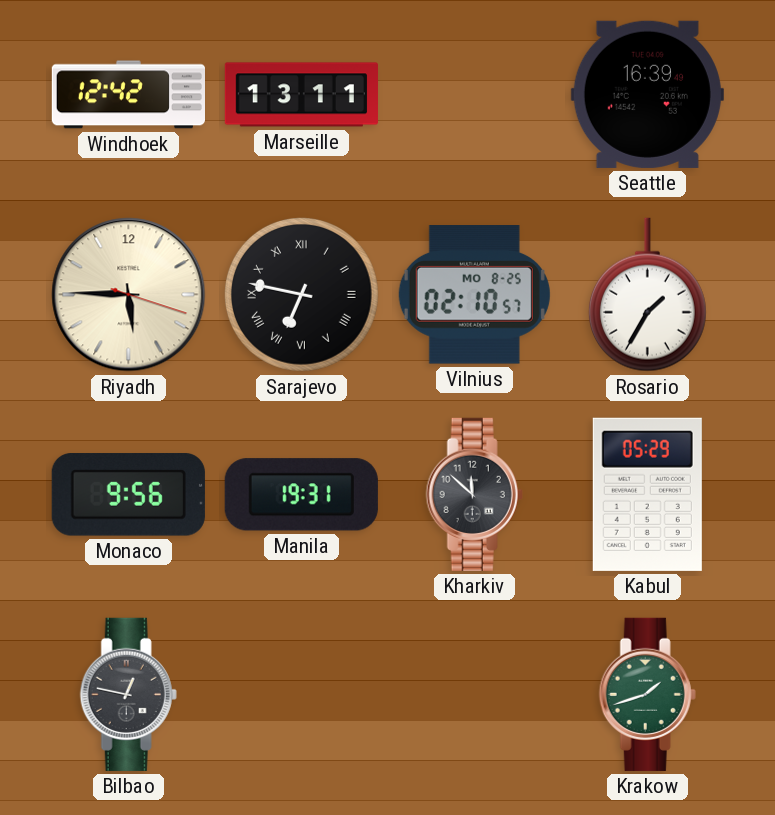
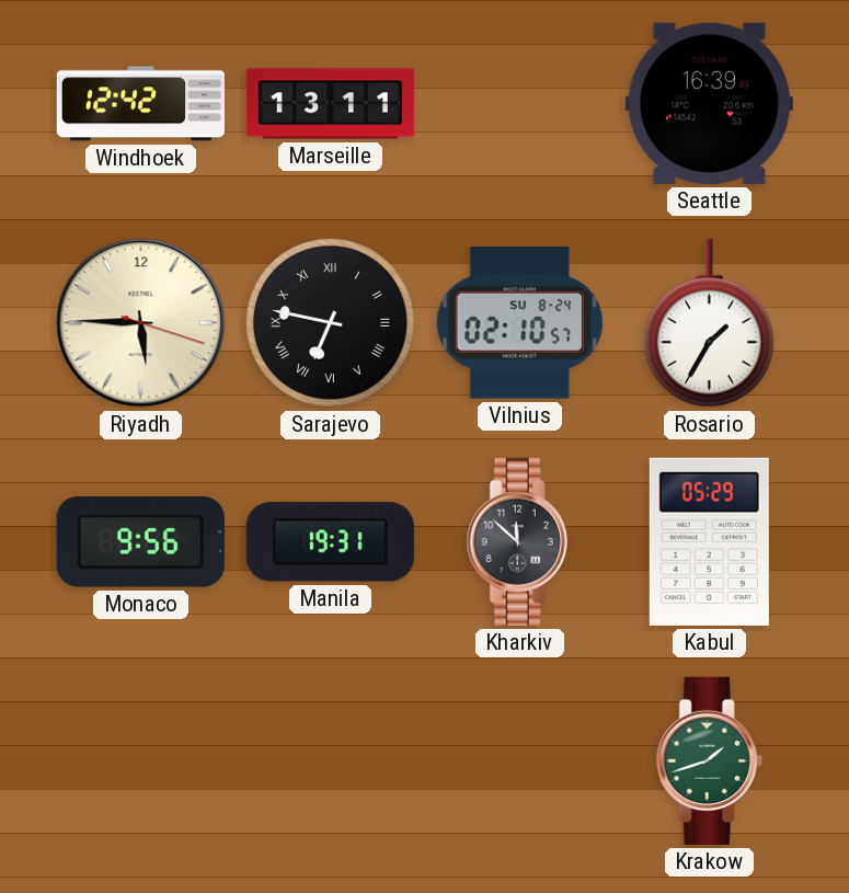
Vilnius date: MO 8-25 -> SU 8-24
Bilbao: 12:47 -> none
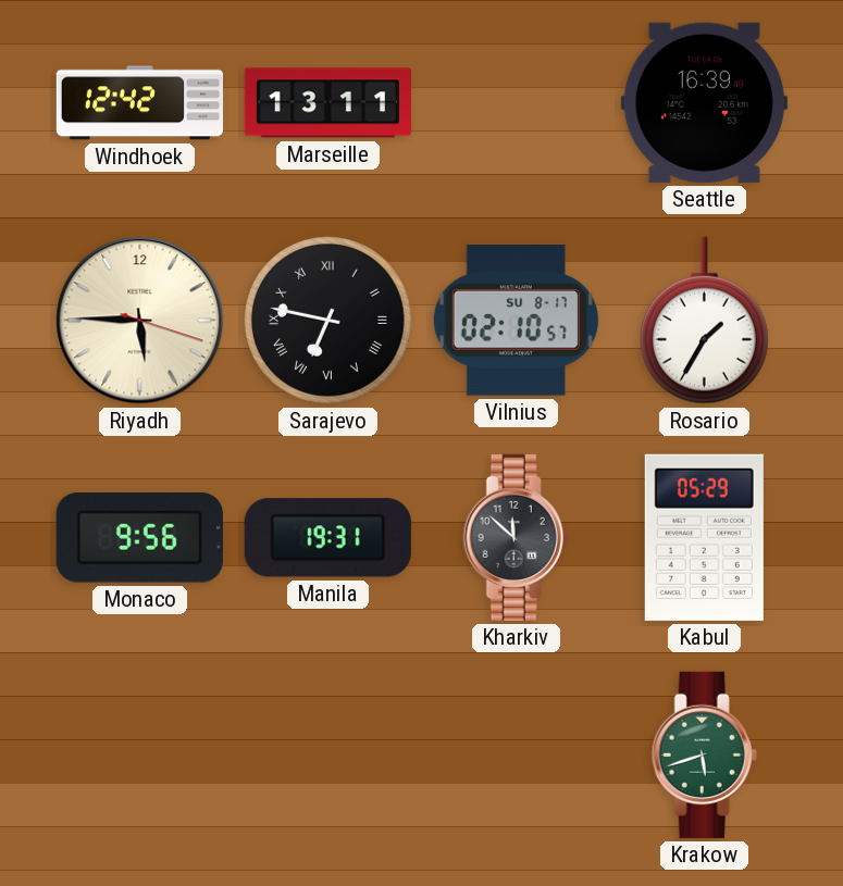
Vilnius date: SU 8-24 -> SU 8-17
Krakow: 1:42 -> 5:42
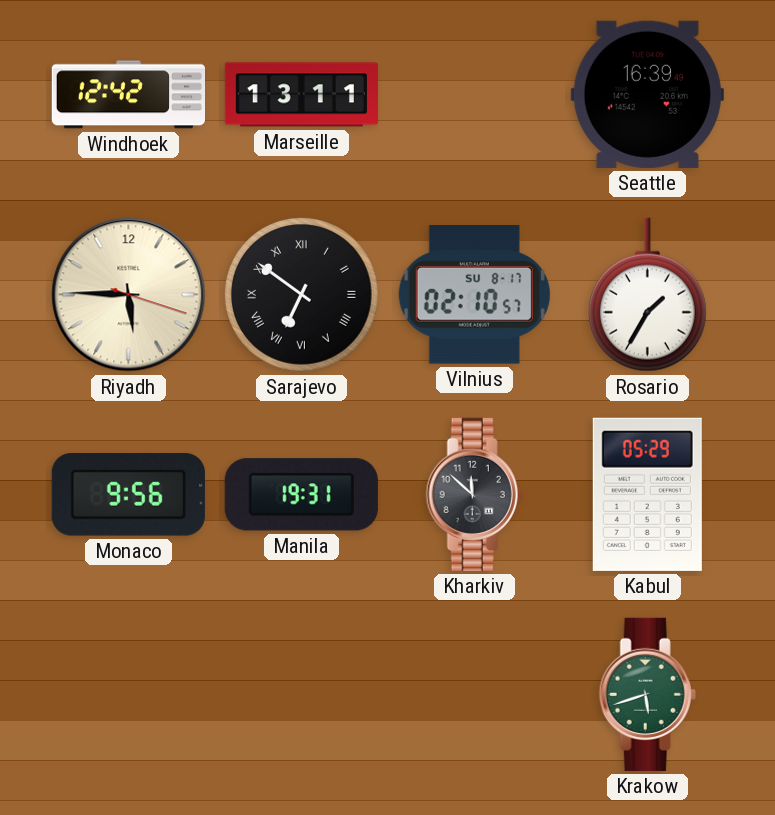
Sarajevo: 6:47 -> 6:51
